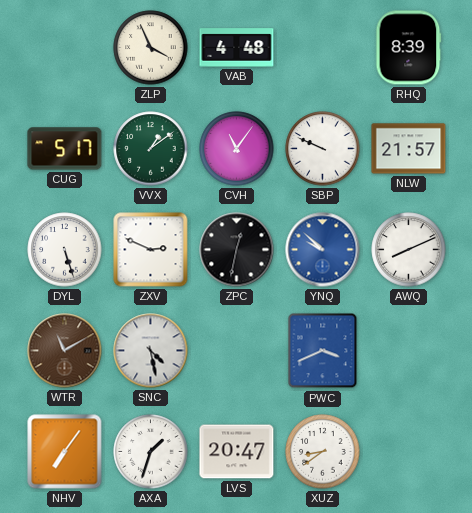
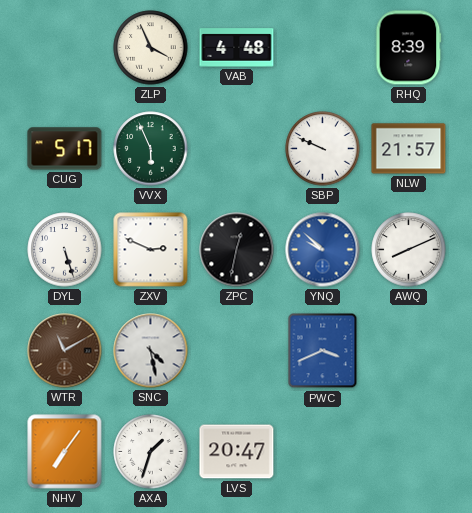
VVX: 1:09 -> 5:56
CVH: 11:06 -> none
XUZ: 8:39 -> none
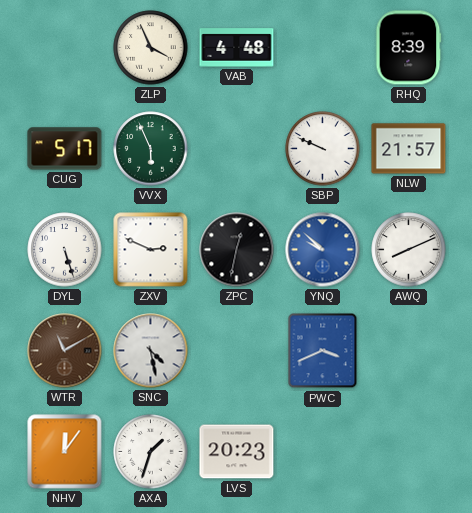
NHV: 7:06 -> 12:06
LVS: 20:47 -> 20:23
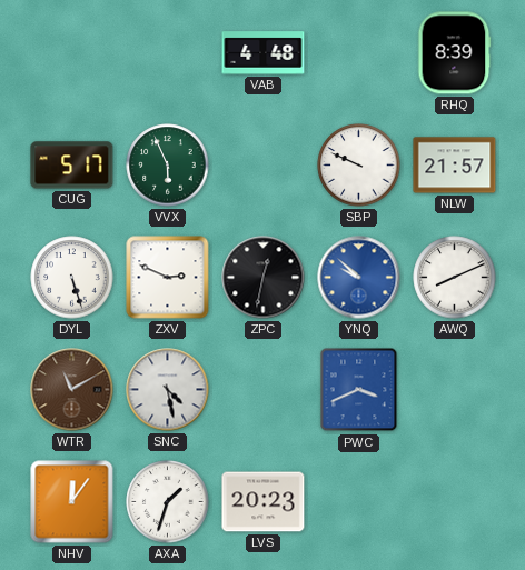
ZLP: 3:56 -> none
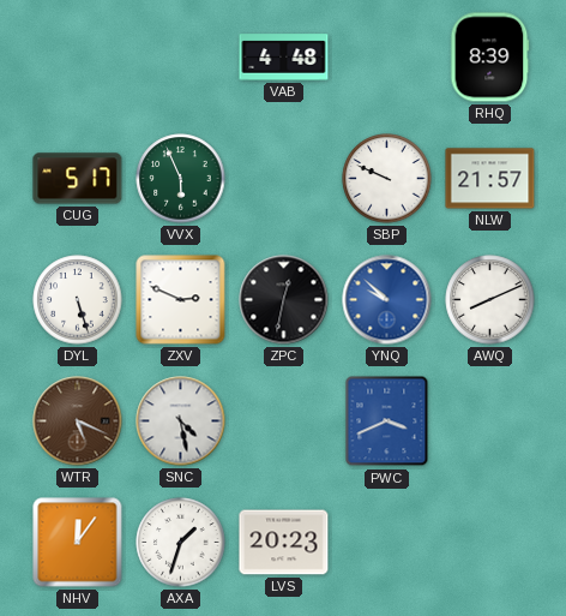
WTR: 11:10 -> 5:19
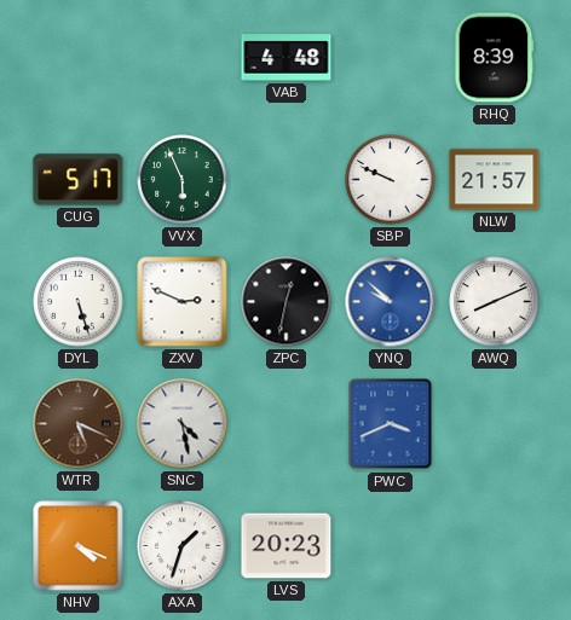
NHV: 12:06 -> 4:19
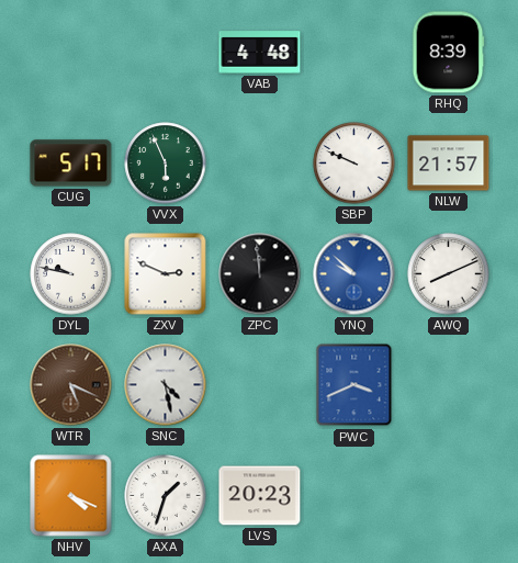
DYL: 5:27 -> 9:47
ZPC: 12:32 -> 11:59
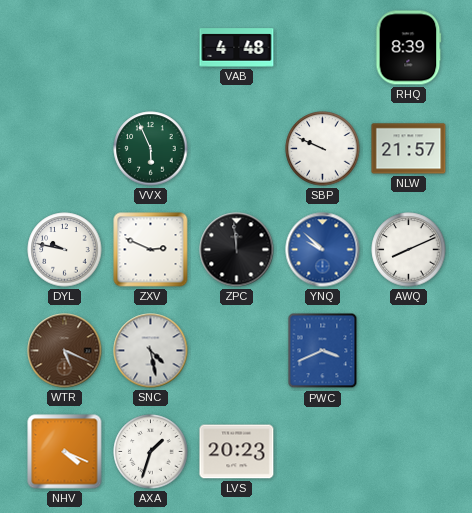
CUG: 5:17 -> none
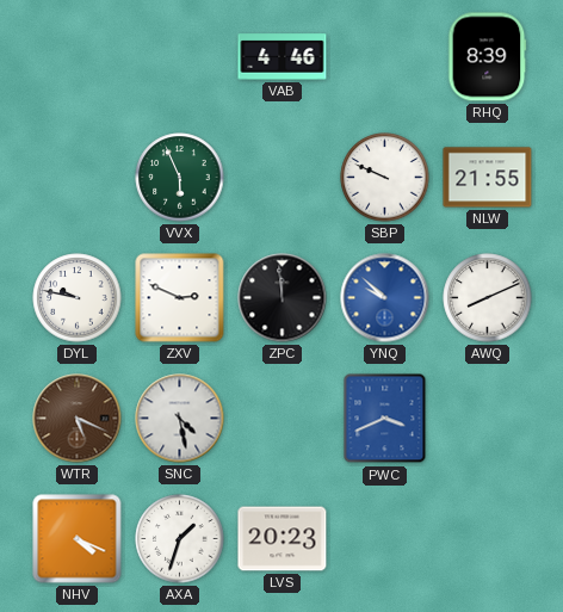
VAB: 4:48 -> 4:46
NLW: 21:57 -> 21:55
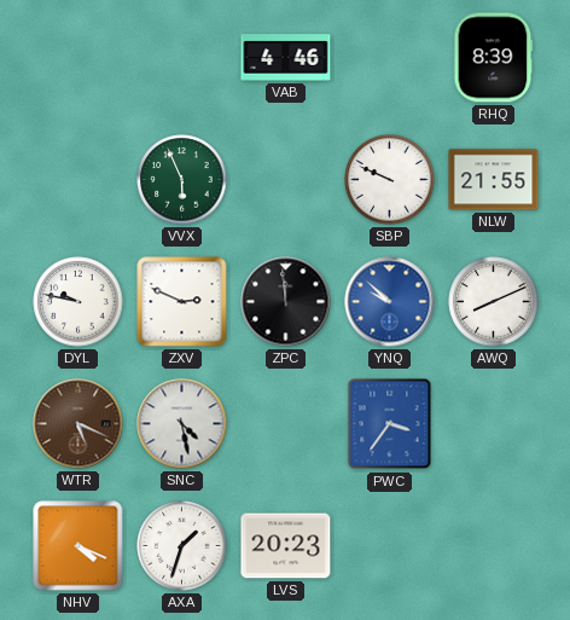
PWC: 3:41 -> 3:36
